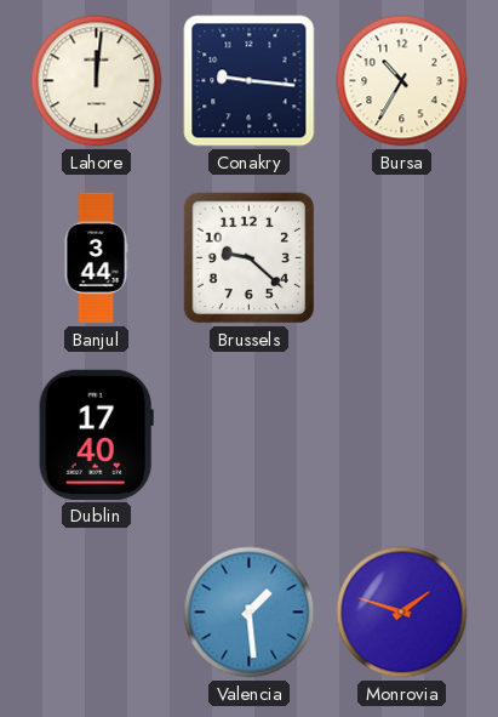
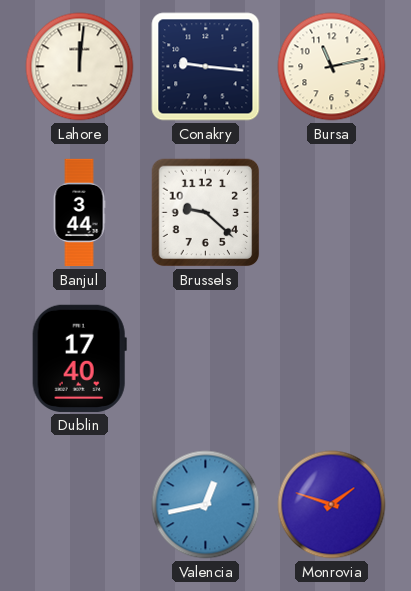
Bursa: 10:35 -> 11:13
Valencia: 1:29 -> 12:43
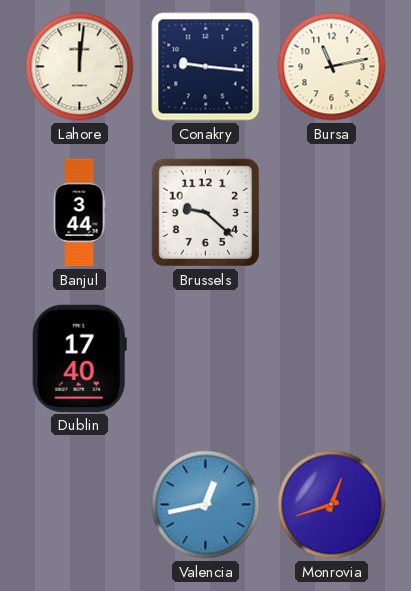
Monrovia: 1:48 -> 12:42
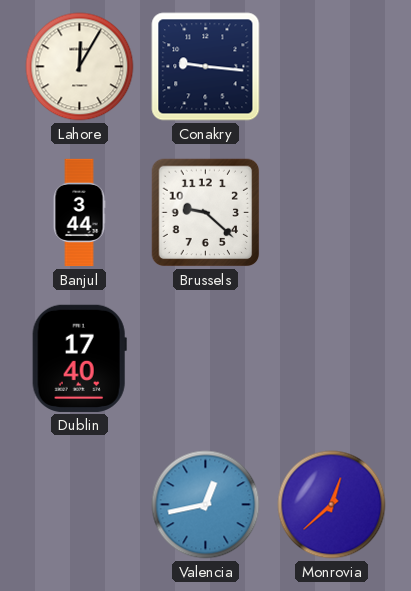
Lahore: 12:01 -> 12:05
Bursa: 11:13 -> none
Monrovia: 12:42 -> 12:38
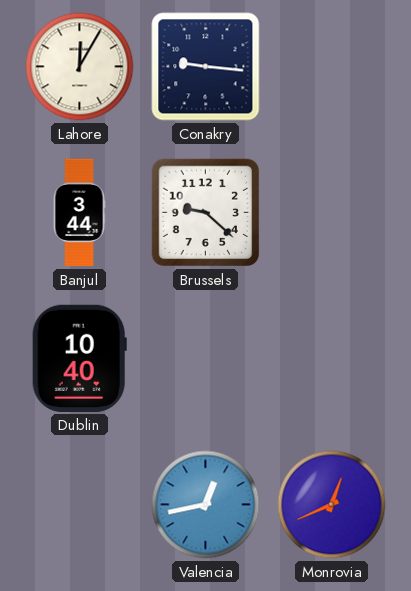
Dublin: 17:40 -> 10:40
Monrovia: 12:38 -> 12:41
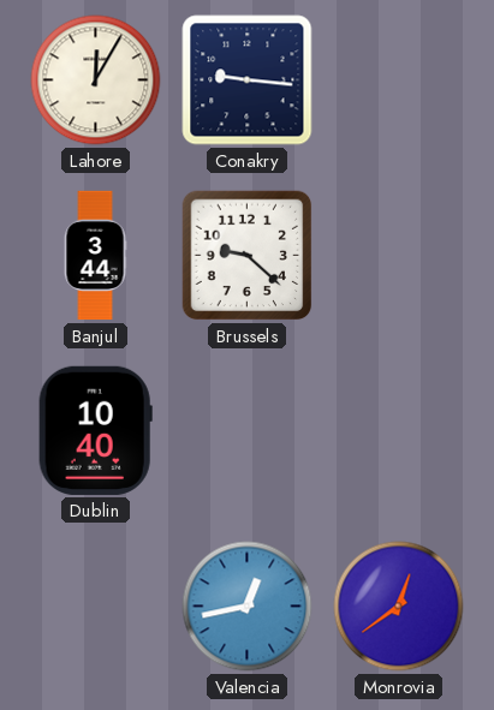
Monrovia: 12:41 -> 12:39
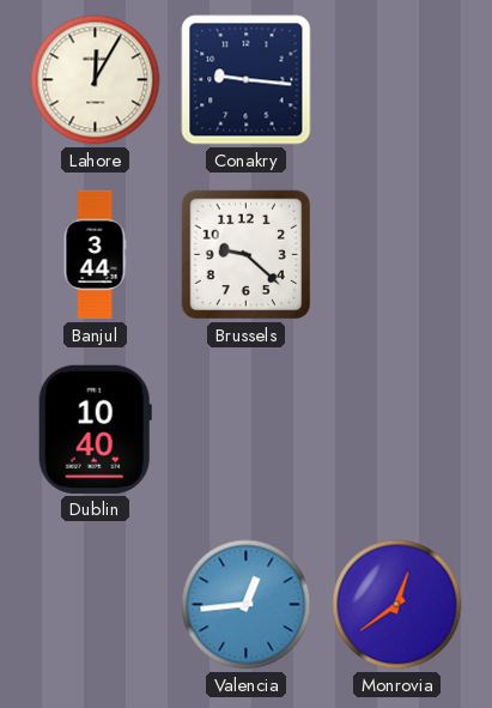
Valencia: 12:43 -> 12:44
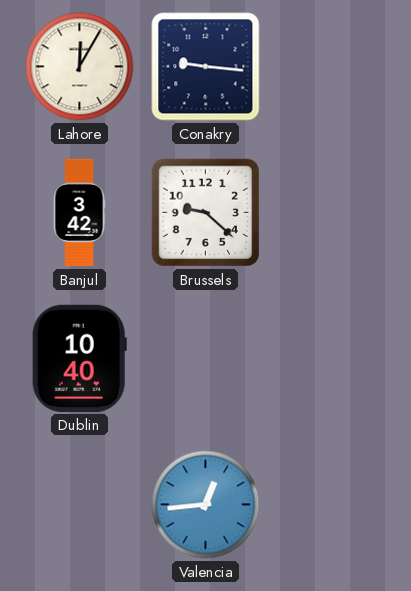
Banjul: 3:44 -> 3:42
Monrovia: 12:39 -> none
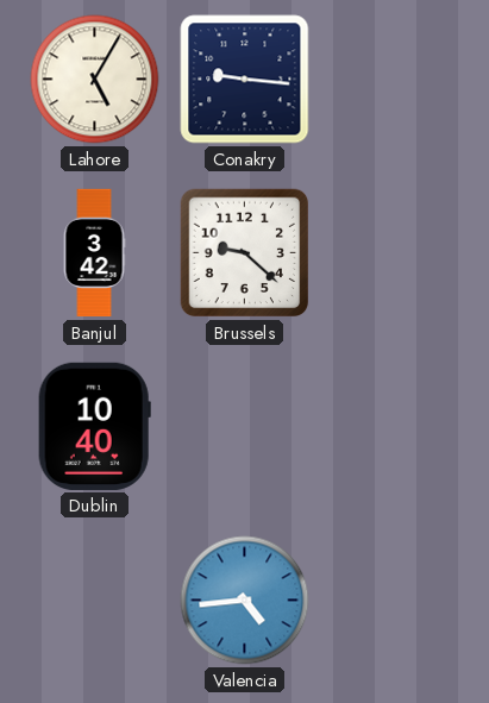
Lahore: 12:05 -> 5:05
Valencia: 12:44 -> 4:44
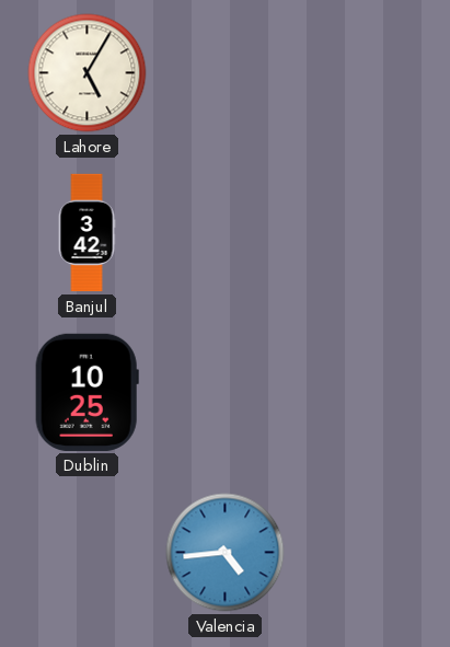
Conakry: 9:16 -> none
Brussels: 9:22 -> none
Dublin: 10:40 -> 10:25
